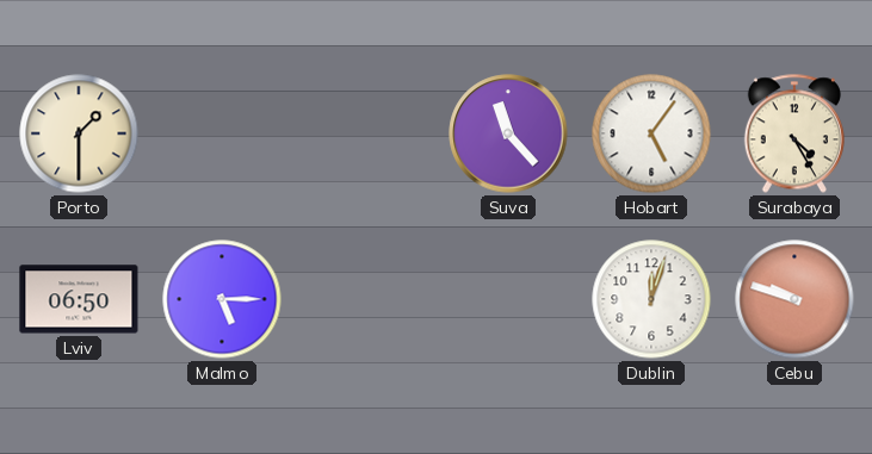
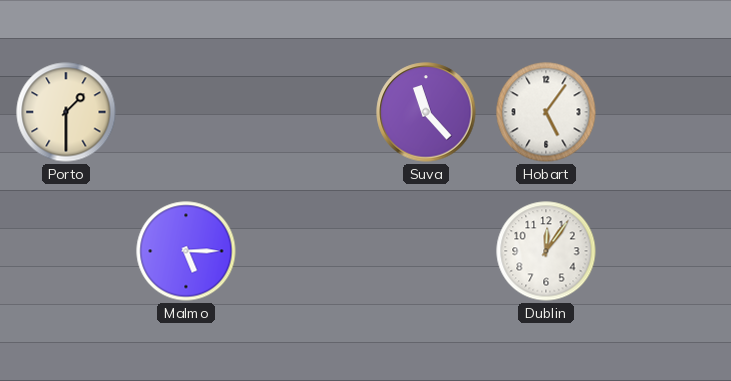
Surabaya: 4:25 -> none
Lviv: 06:50 -> none
Dublin: 12:03 -> 12:06
Cebu: 9:48 -> none
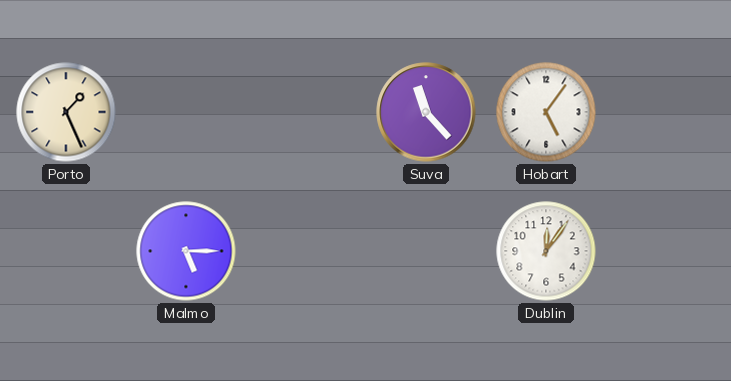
Porto: 1:30 -> 1:26
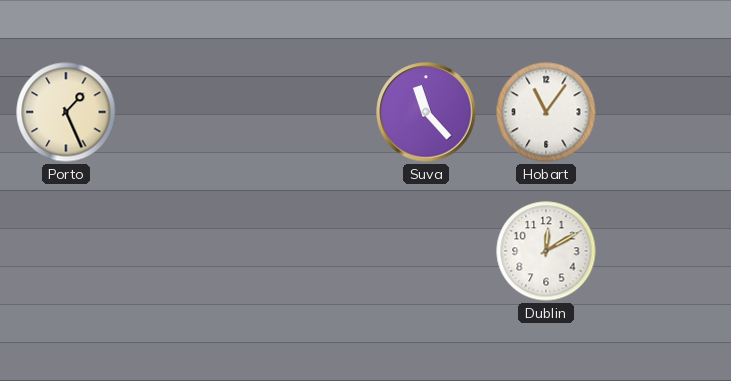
Hobart: 5:06 -> 11:06
Malmo: 5:15 -> none
Dublin: 12:06 -> 12:10
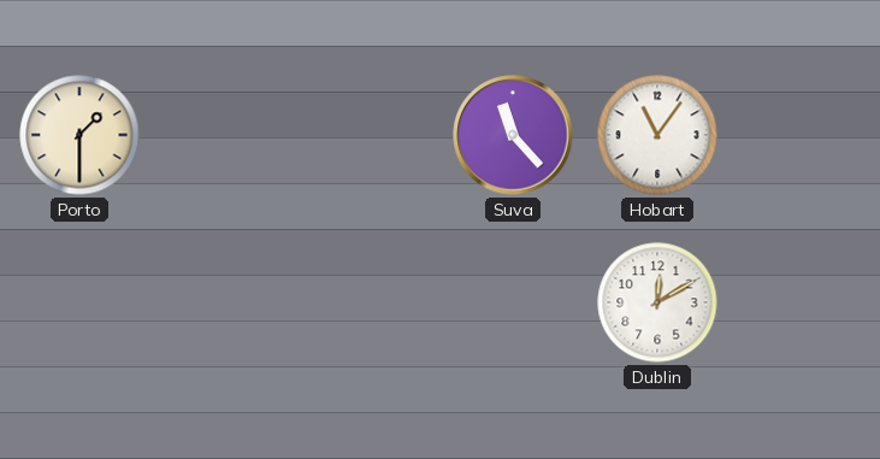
Porto: 1:26 -> 1:30
